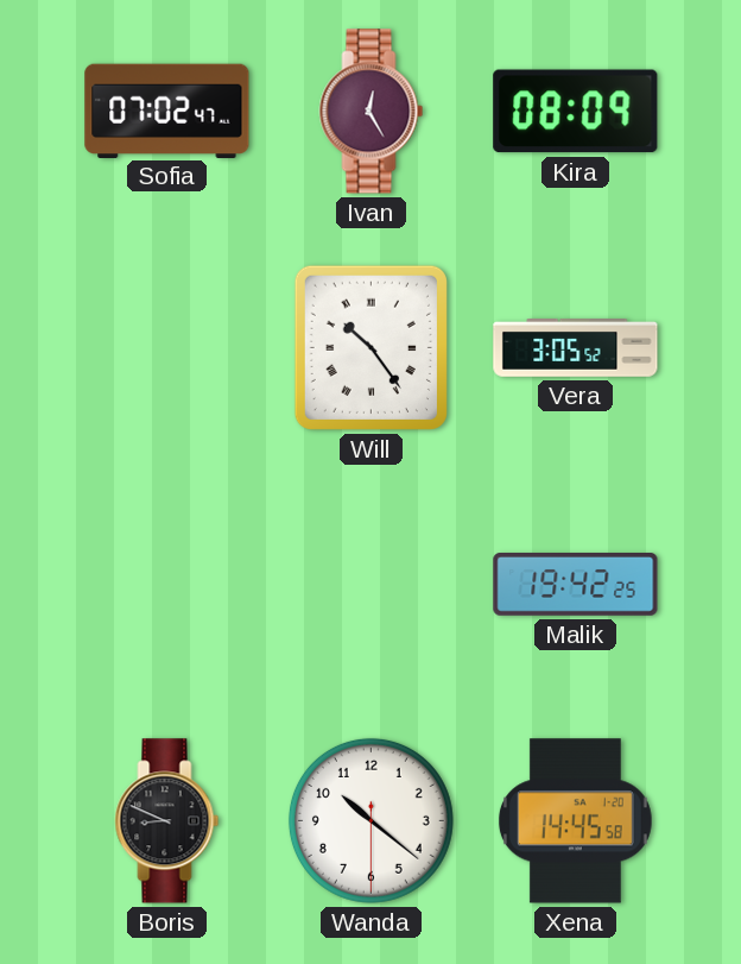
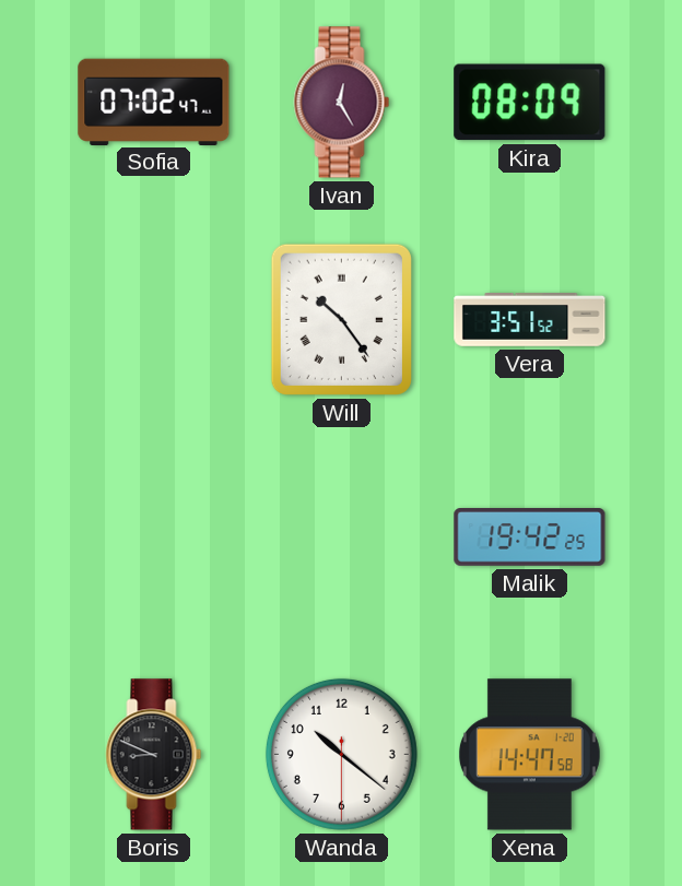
Vera: 3:05 -> 3:51
Xena: 14:45 -> 14:47
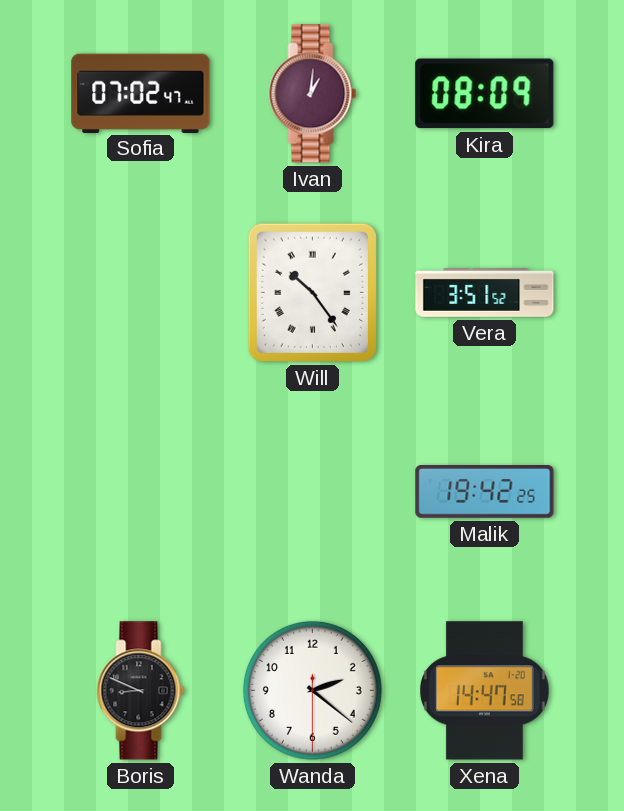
Ivan: 12:25 -> 1:01
Wanda: 10:21 -> 2:21
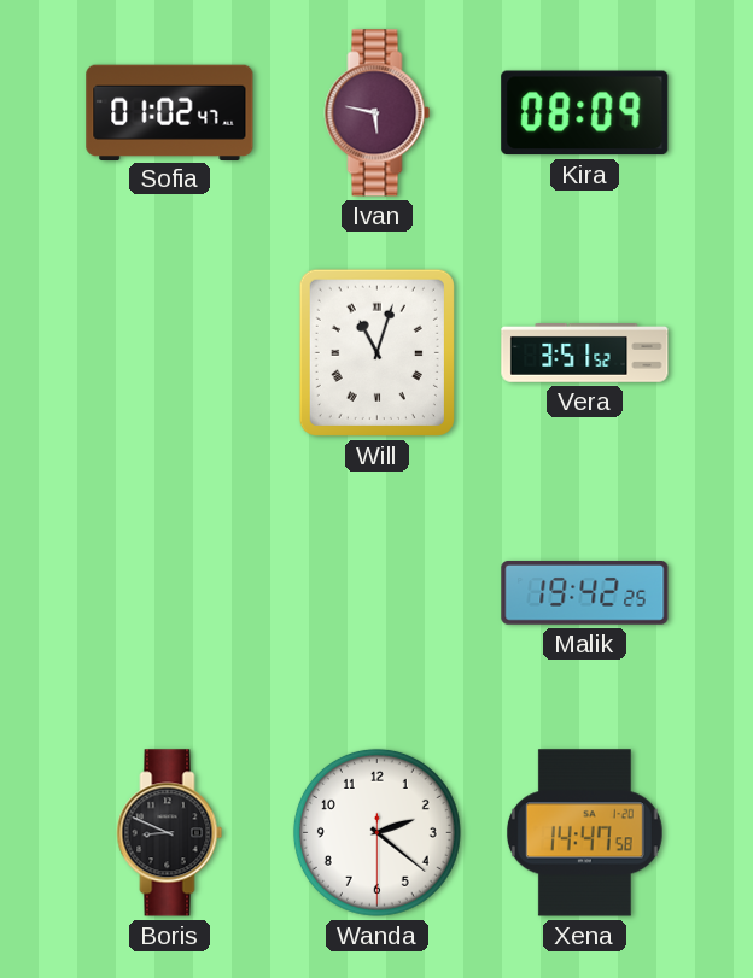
Sofia: 07:02 -> 01:02
Ivan: 1:01 -> 5:47
Will: 10:24 -> 11:03
